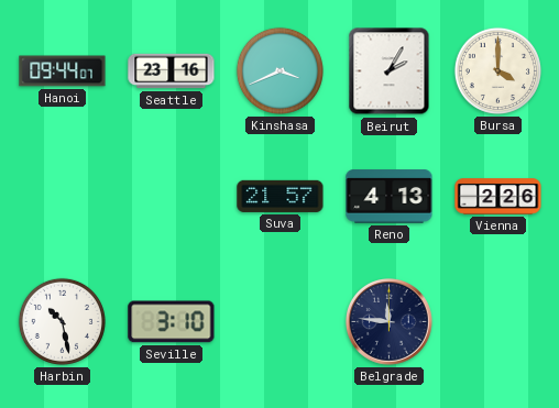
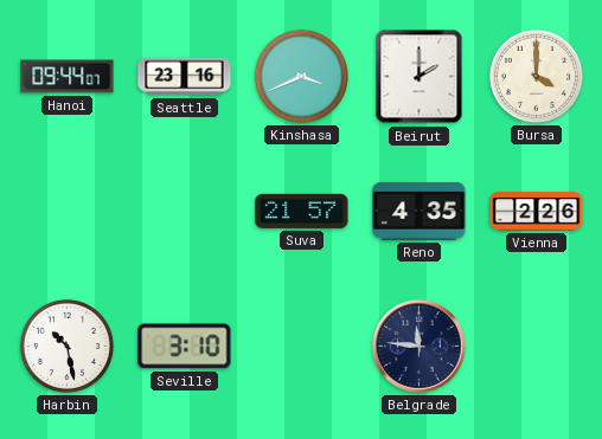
Beirut: 2:05 -> 2:00
Reno: 4:13 -> 4:35
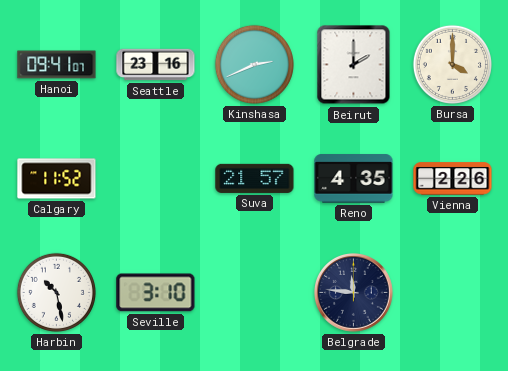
Hanoi: 09:44 -> 09:41
Kinshasa: 3:41 -> 2:41
Calgary: none -> 11:52
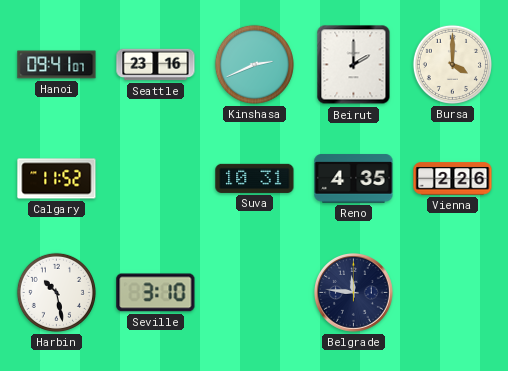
Suva: 21:57 -> 10:31
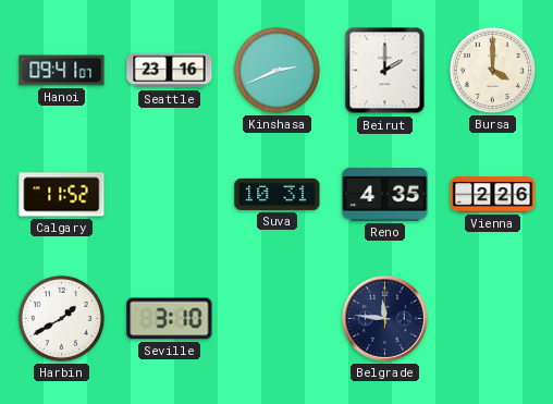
Harbin: 10:28 -> 1:40
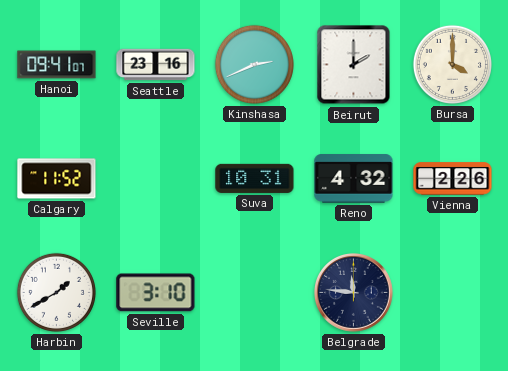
Reno: 4:35 -> 4:32
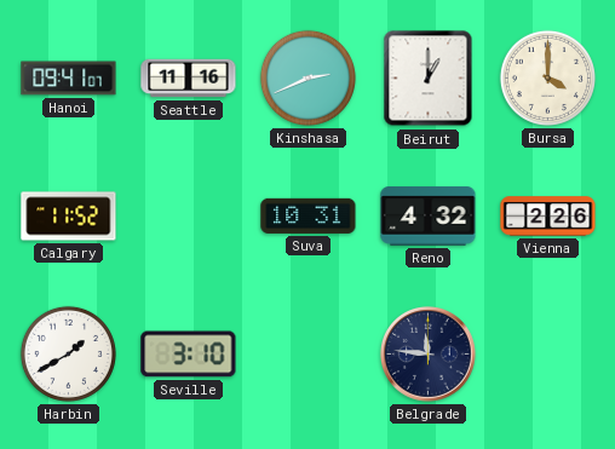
Seattle: 23:16 -> 11:16
Beirut: 2:00 -> 1:00
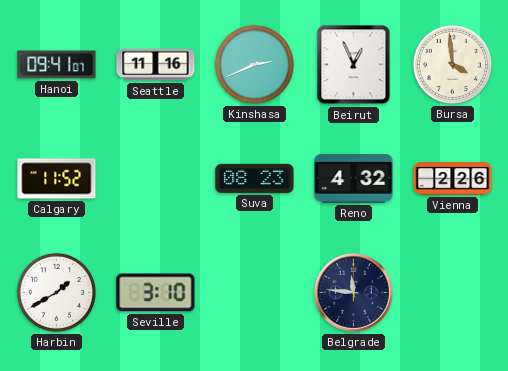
Beirut: 1:00 -> 12:56
Bursa: 4:00 -> 3:59
Suva: 10:31 -> 08:23
